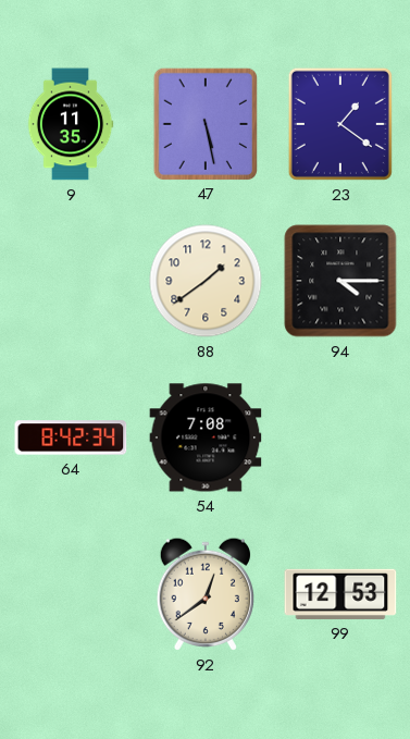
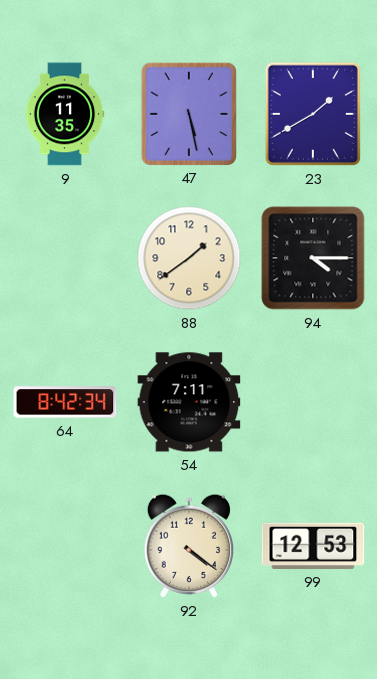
23: 1:21 -> 1:40
54: 7:08 -> 7:11
92: 12:39 -> 4:21
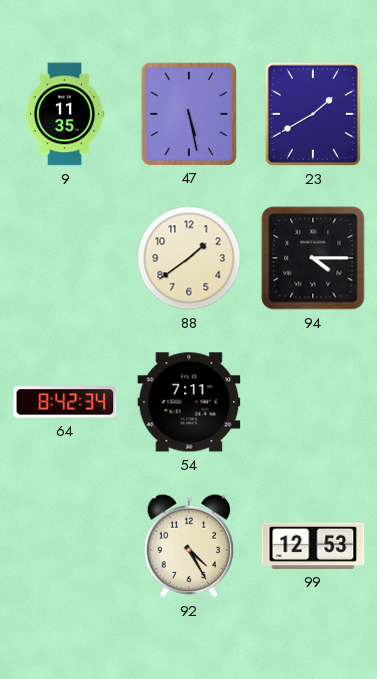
92: 4:21 -> 4:25
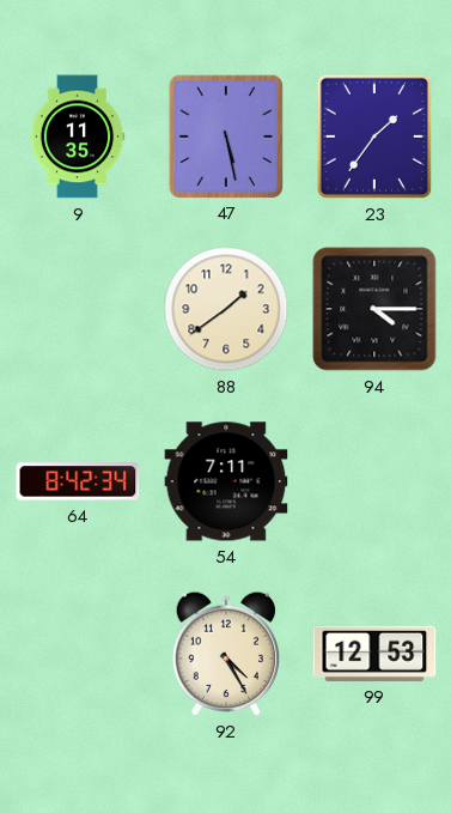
23: 1:40 -> 1:36
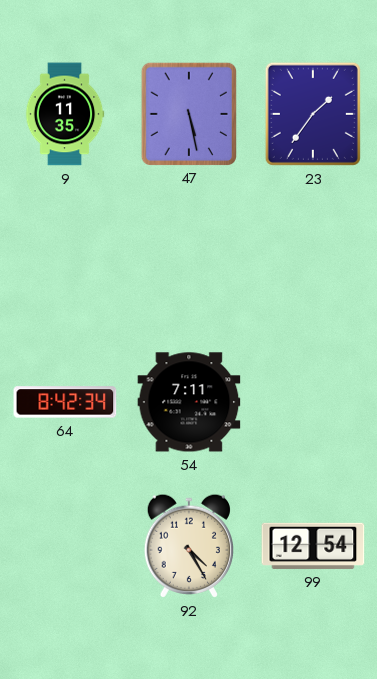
88: 1:39 -> none
94: 4:15 -> none
99: 12:53 -> 12:54
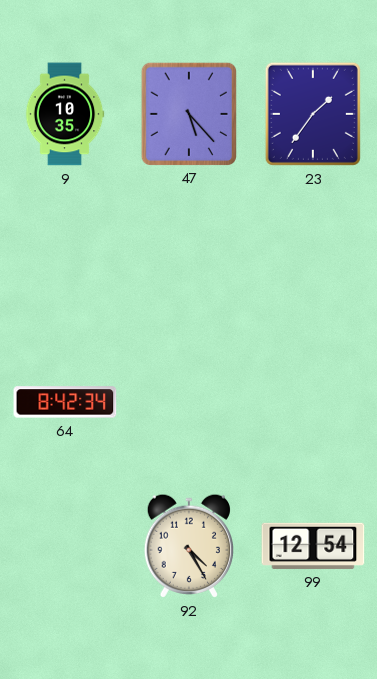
9: 11:35 -> 10:35
47: 5:28 -> 5:23
54: 7:11 -> none
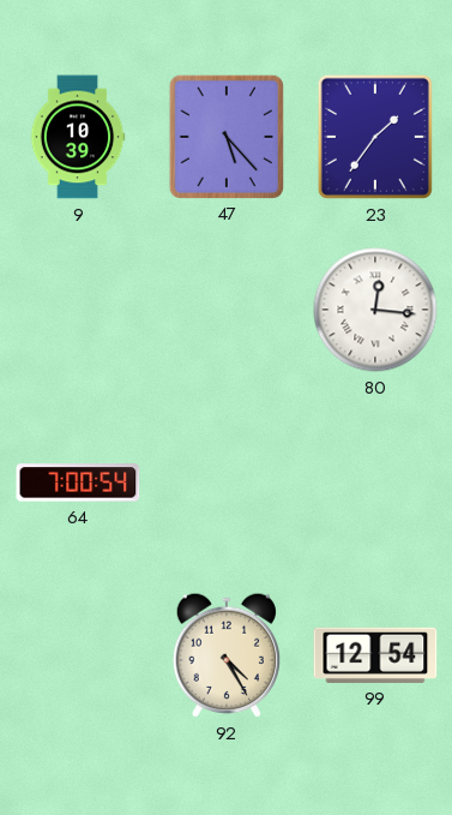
9: 10:35 -> 10:39
80: none -> 12:16
64: 8:42 -> 7:00
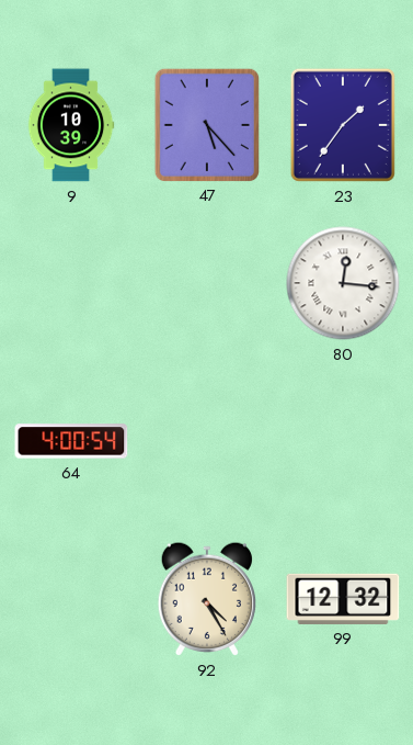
64: 7:00 -> 4:00
99: 12:54 -> 12:32
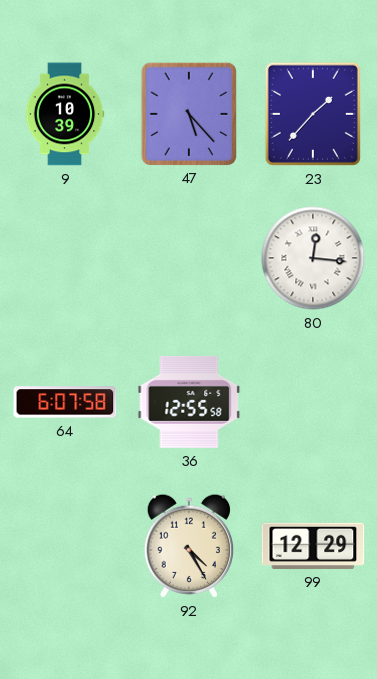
23: 1:36 -> 1:37
64: 4:00 -> 6:07
36: none -> 12:55
99: 12:32 -> 12:29
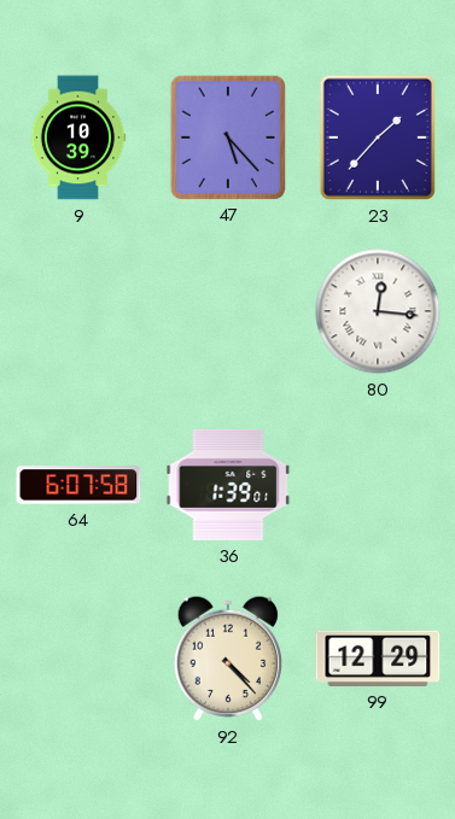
36: 12:55 -> 1:39
92: 4:25 -> 4:23
